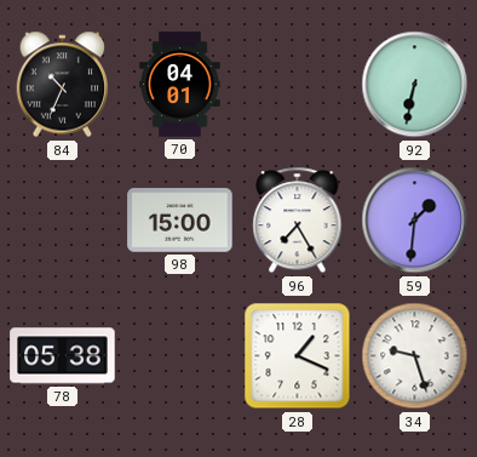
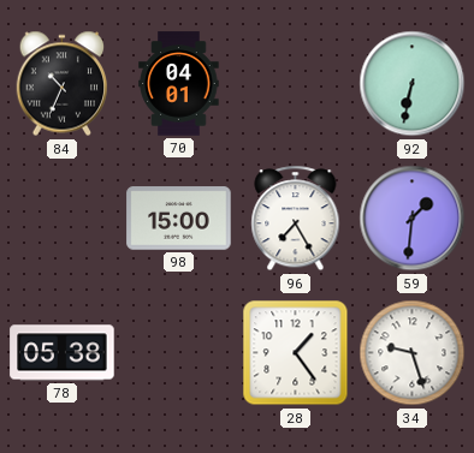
28: 1:19 -> 1:24
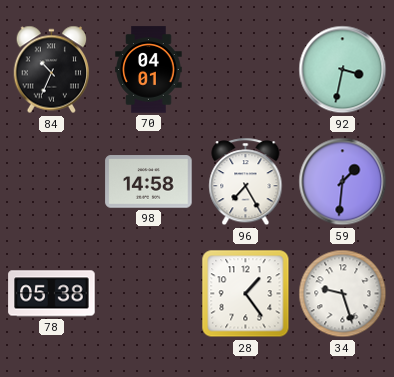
92: 6:32 -> 3:32
98: 15:00 -> 14:58
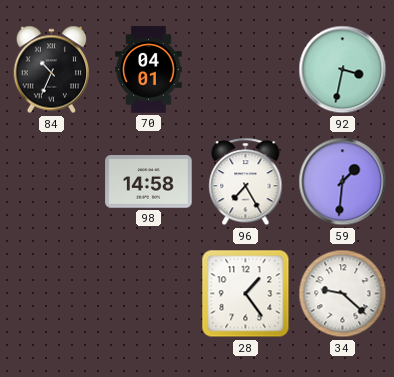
78: 05:38 -> none
34: 9:27 -> 9:22
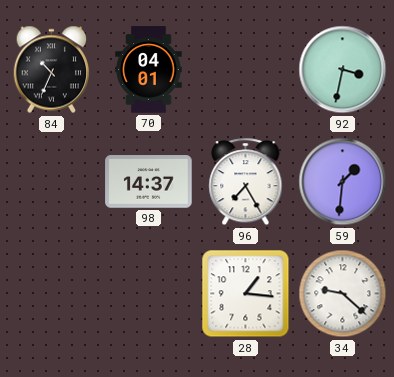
98: 14:58 -> 14:37
28: 1:24 -> 1:16
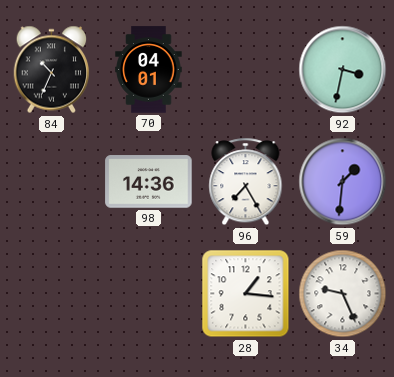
98: 14:37 -> 14:36
34: 9:22 -> 9:26
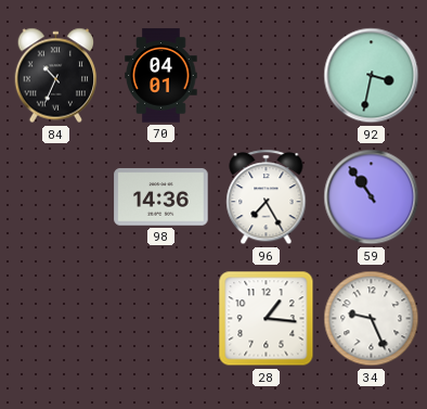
59: 1:31 -> 10:54
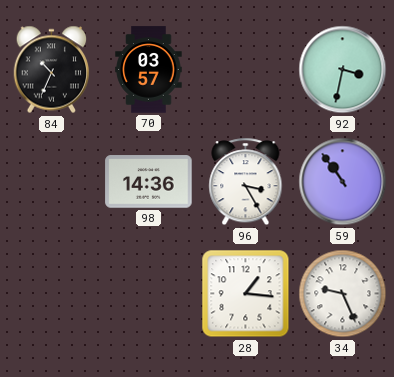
70: 04:01 -> 03:57
96: 7:25 -> 3:25
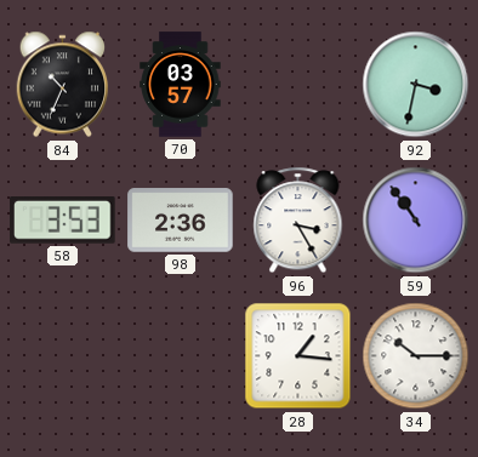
58: none -> 3:53
98: 14:36 -> 2:36
34: 9:26 -> 10:15
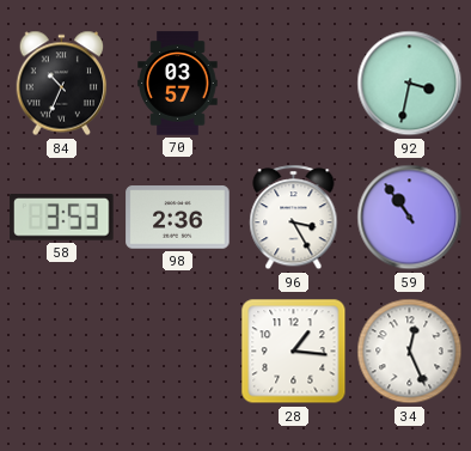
34: 10:15 -> 12:26
